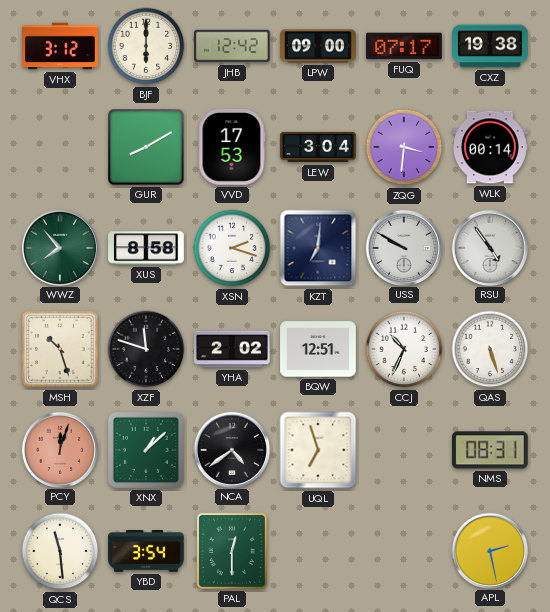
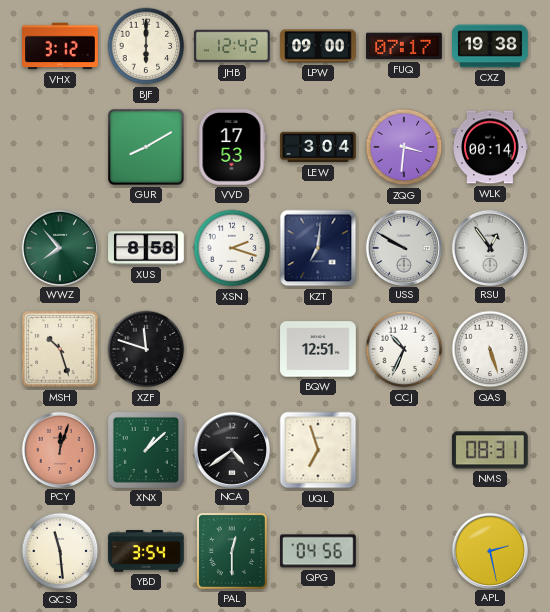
RSU: 4:54 -> 12:54
YHA: 2:02 -> none
QPG: none -> 04:56
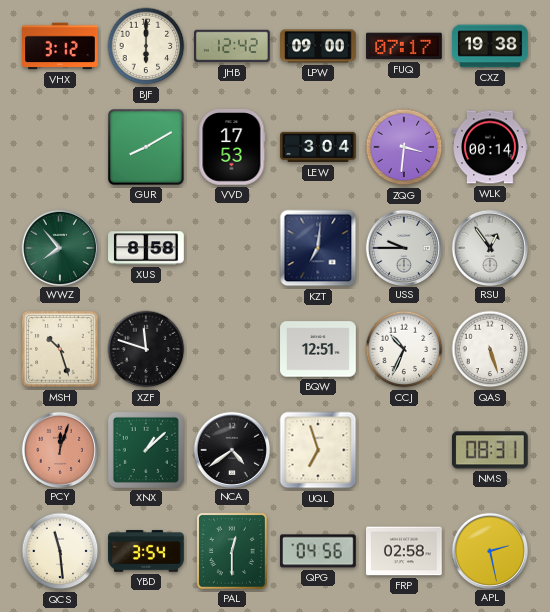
XSN: 2:18 -> none
USS: 9:50 -> 9:45
FRP: none -> 02:58
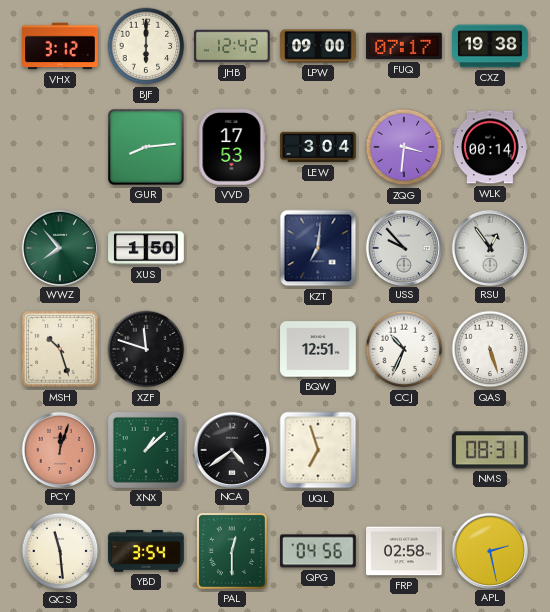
GUR: 8:10 -> 8:14
XUS: 8:58 -> 1:50
USS: 9:45 -> 9:53
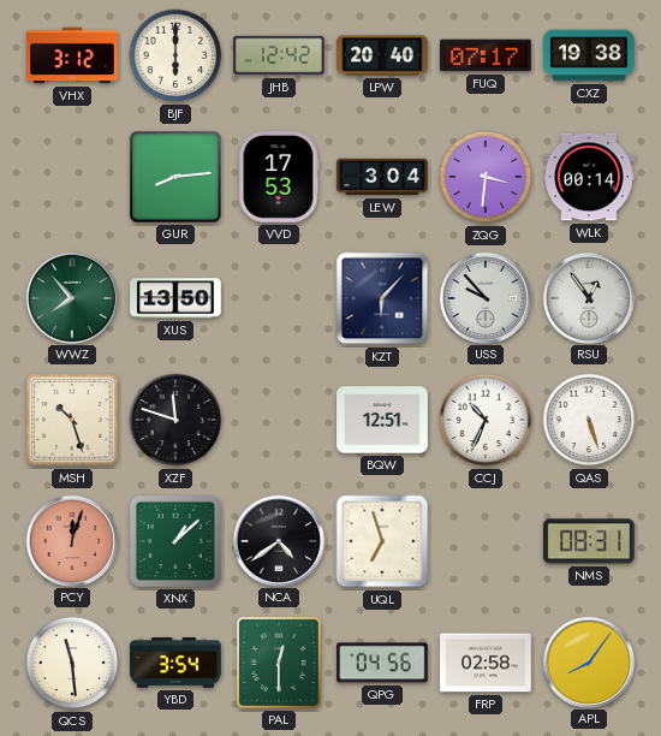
LPW: 09:00 -> 20:40
XUS: 1:50 -> 13:50
KZT: 7:01 -> 6:07
APL: 2:28 -> 8:06
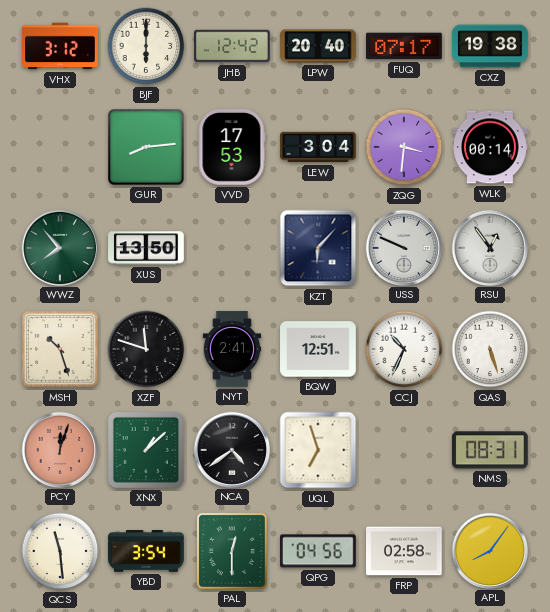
USS: 9:53 -> 9:49
NYT: none -> 2:41
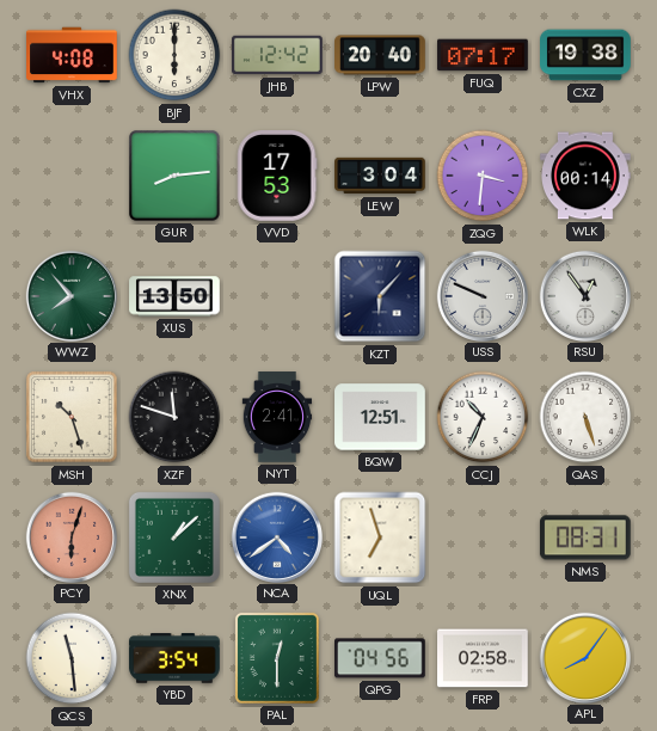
VHX: 3:12 -> 4:08
PCY: 12:03 -> 6:03
NCA dial: black -> blue
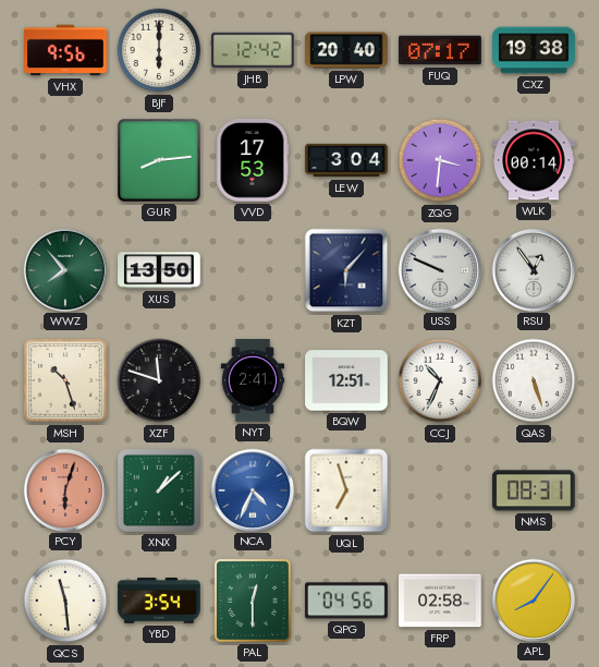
VHX: 4:08 -> 9:56
NCA: 4:39 -> 4:34
